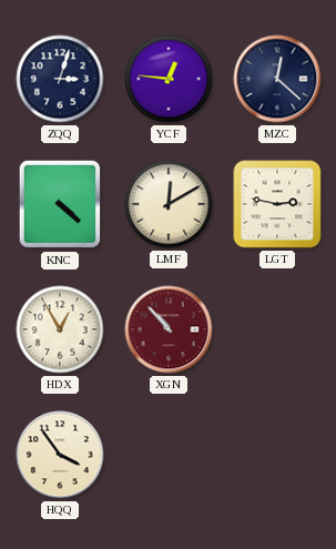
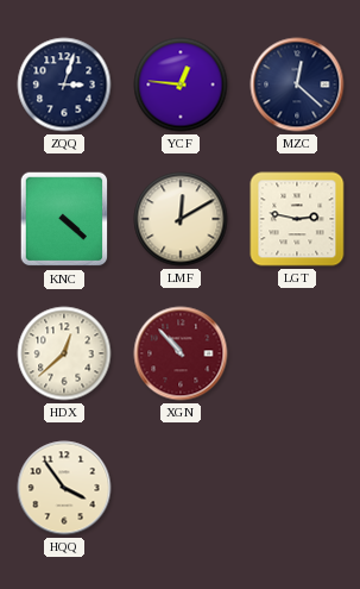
HDX: 12:55 -> 12:38
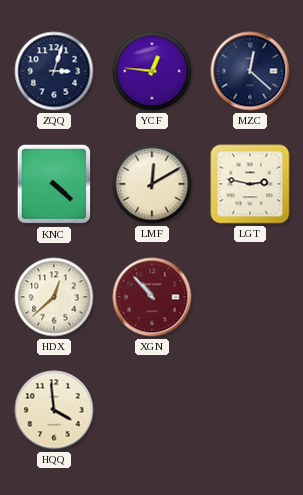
HQQ: 3:54 -> 3:59
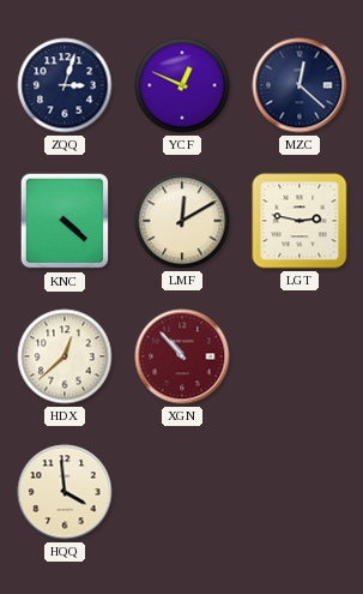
YCF: 12:46 -> 12:49
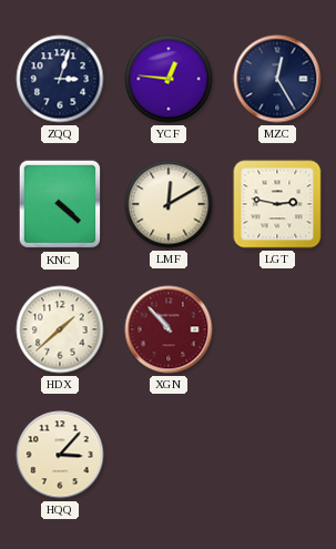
YCF: 12:49 -> 12:46
MZC: 12:22 -> 12:25
HDX: 12:38 -> 1:38
HQQ: 3:59 -> 3:07
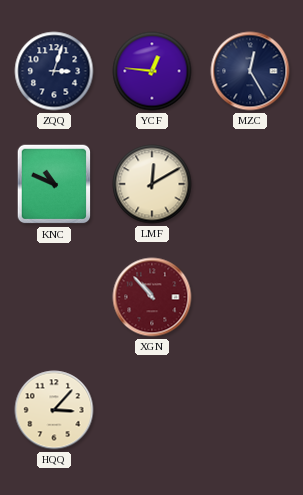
KNC: 4:22 -> 10:49
LGT: 2:47 -> none
HDX: 1:38 -> none
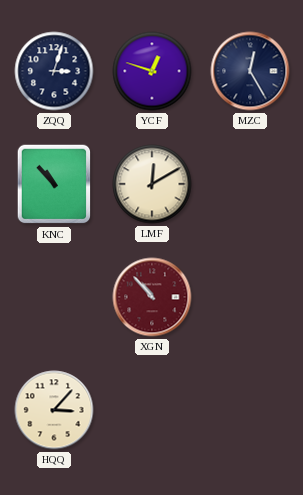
YCF: 12:46 -> 12:48
KNC: 10:49 -> 10:53
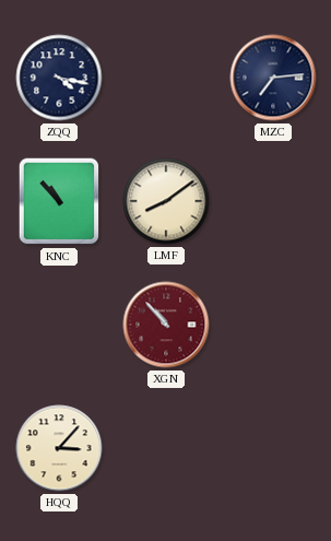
ZQQ: 3:03 -> 4:17
YCF: 12:48 -> none
MZC: 12:25 -> 7:14
LMF: 12:10 -> 8:09
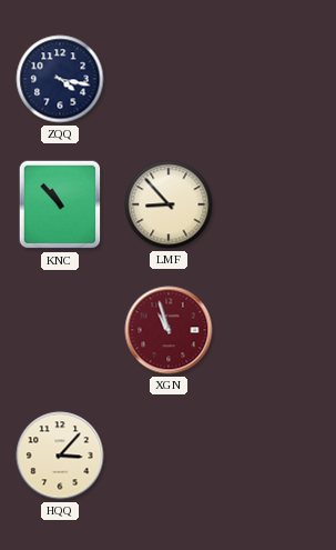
MZC: 7:14 -> none
LMF: 8:09 -> 8:53
XGN: 10:53 -> 10:57
